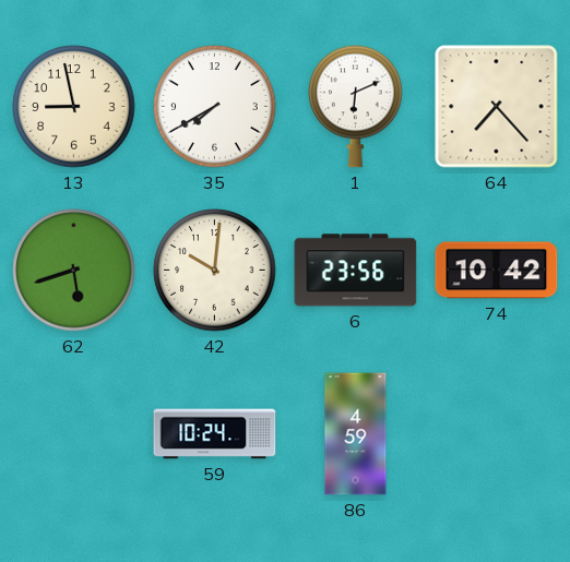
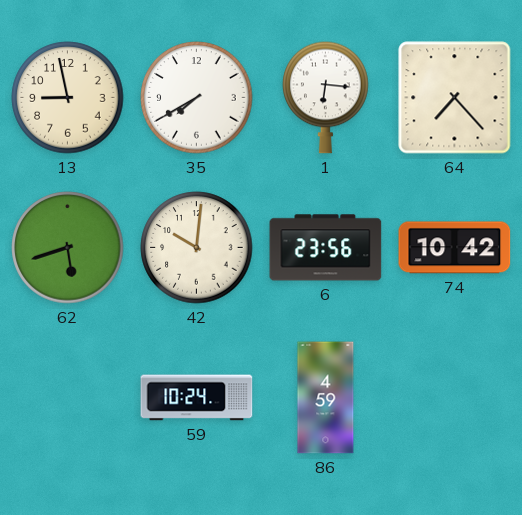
1: 6:11 -> 6:16
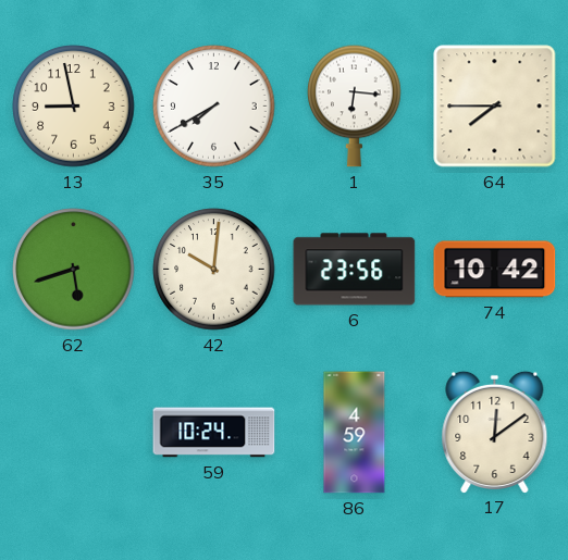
64: 7:23 -> 7:45
17: none -> 12:09
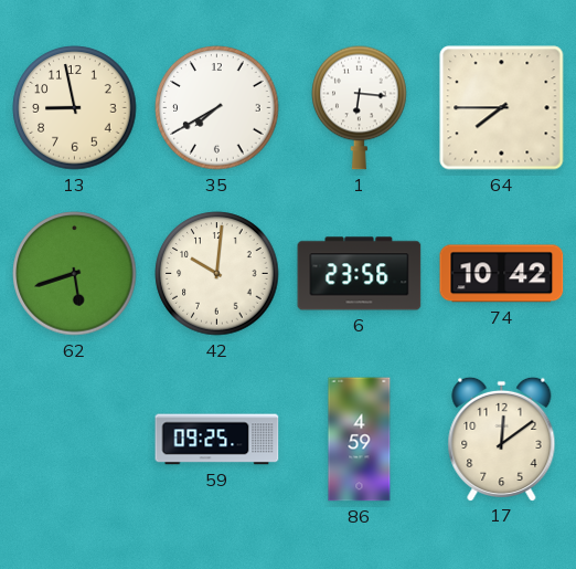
59: 10:24 -> 09:25
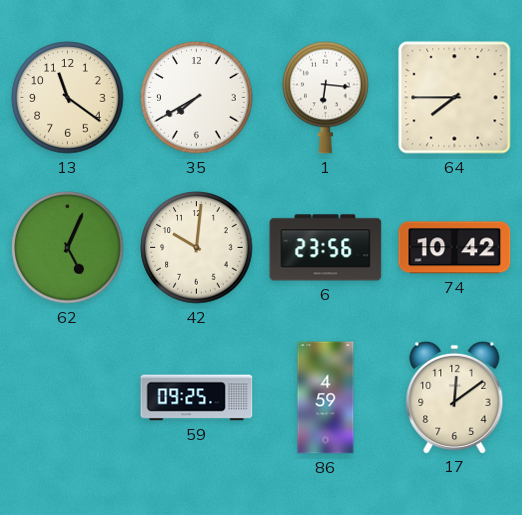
13: 8:58 -> 11:21
62: 5:42 -> 5:04
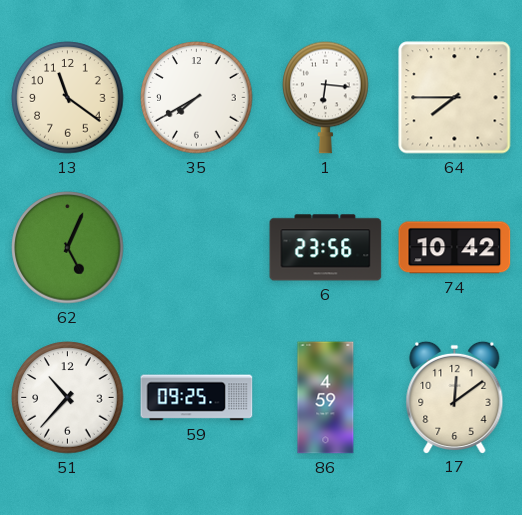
42: 10:01 -> none
51: none -> 10:37
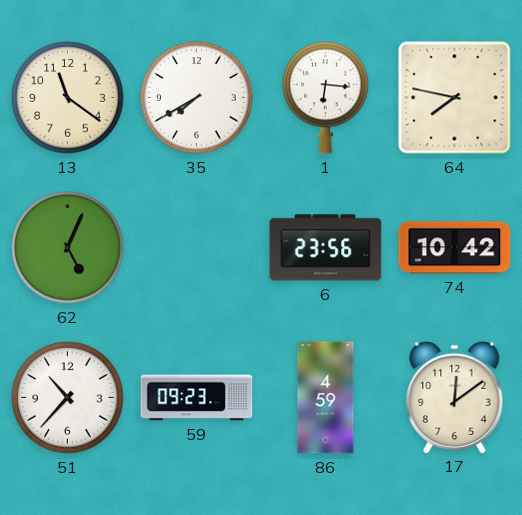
64: 7:45 -> 7:47
59: 09:25 -> 09:23
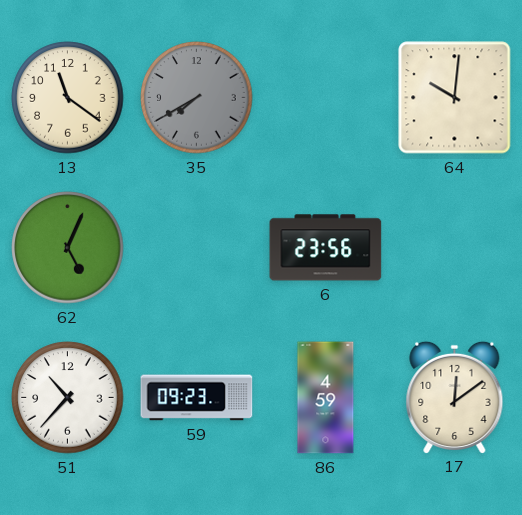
35 dial: white -> grey
1: 6:16 -> none
64: 7:47 -> 10:01
74: 10:42 -> none
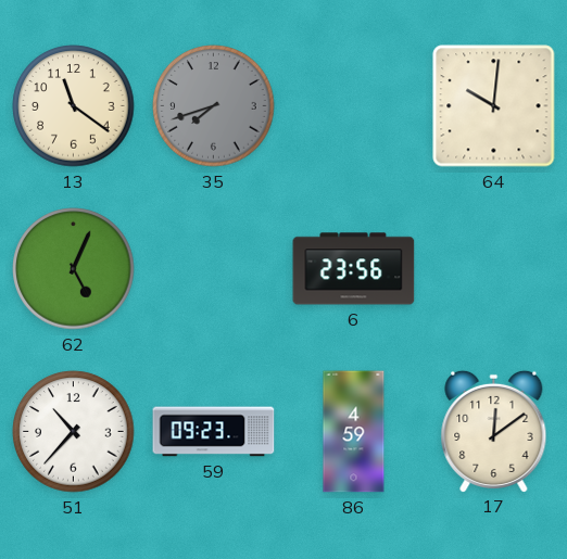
35: 7:40 -> 7:42
